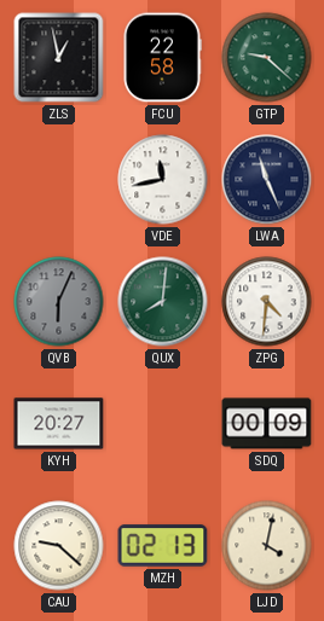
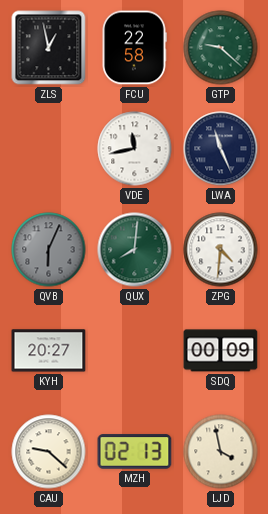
LJD: 4:02 -> 3:58
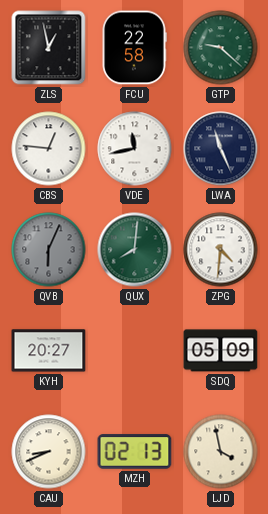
CBS: none -> 12:46
SDQ: 00:09 -> 05:09
CAU: 9:22 -> 8:41
